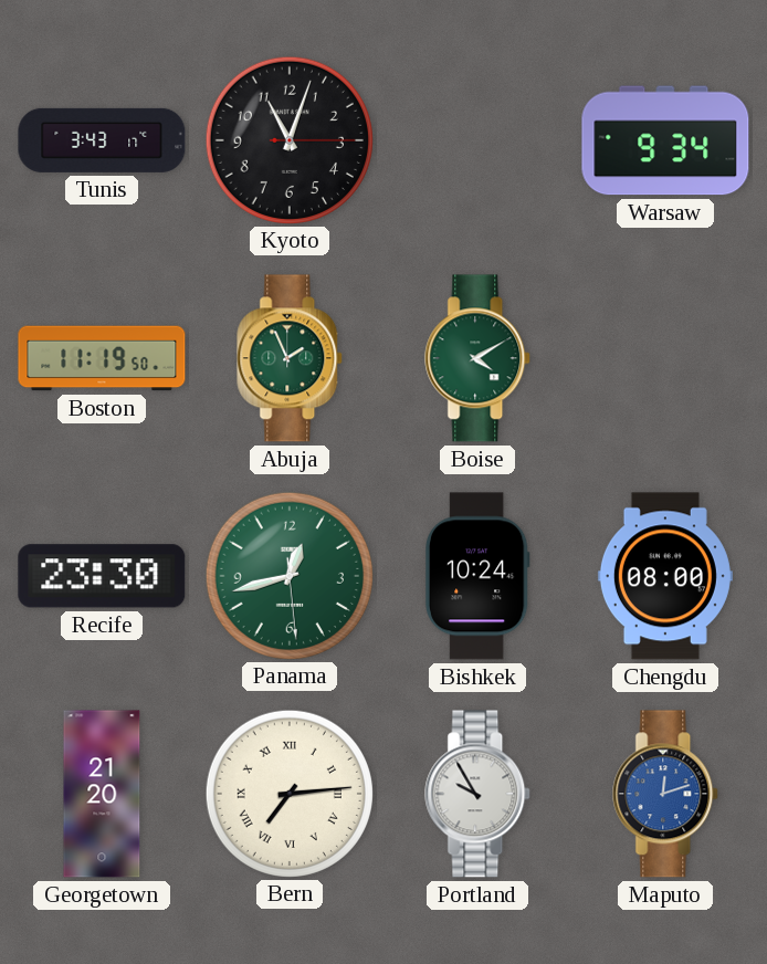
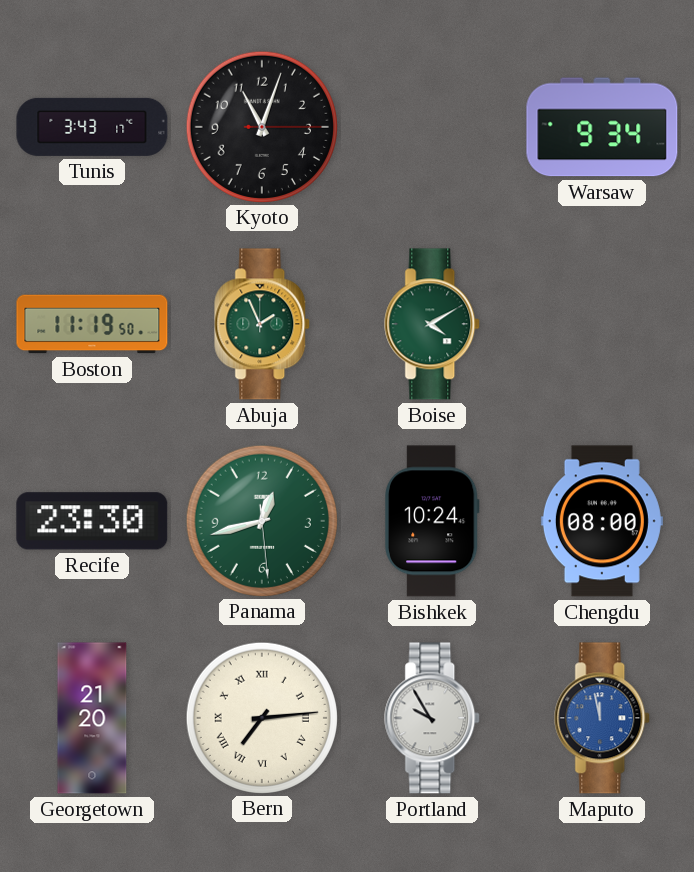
Maputo: 12:12 -> 11:58
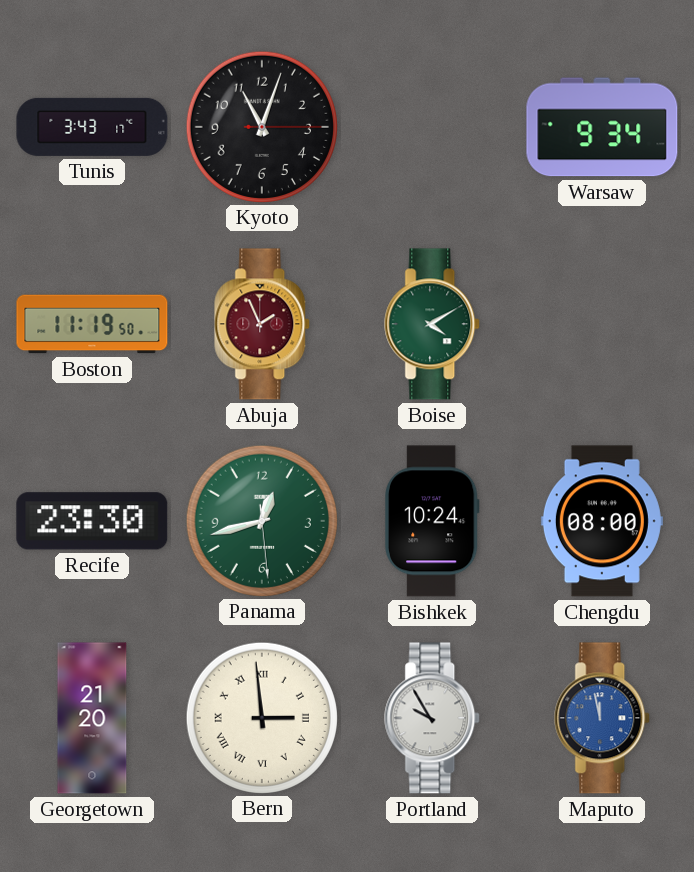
Abuja dial: green -> burgundy
Bern: 7:14 -> 2:59
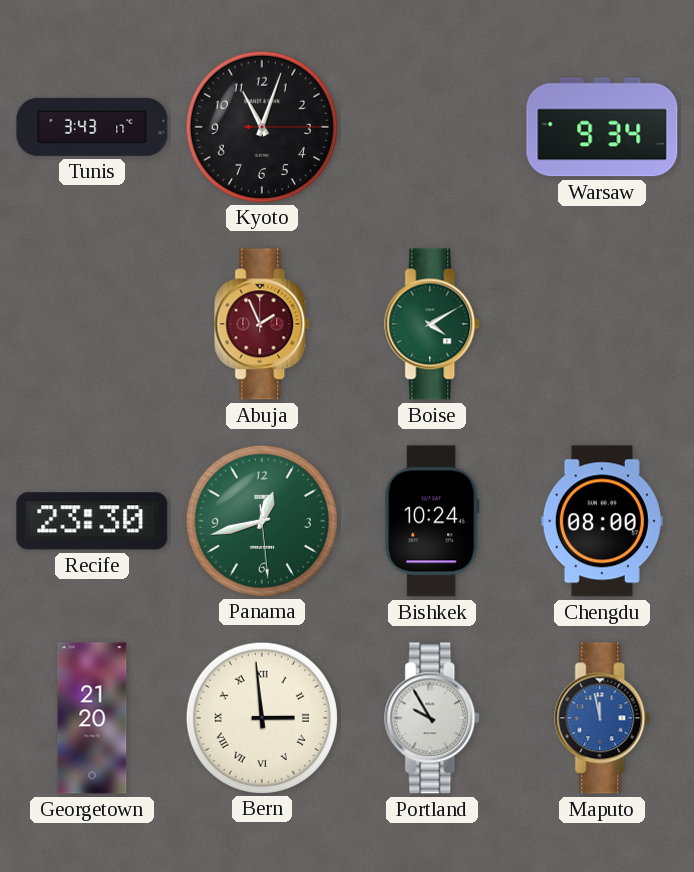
Boston: 11:19 -> none
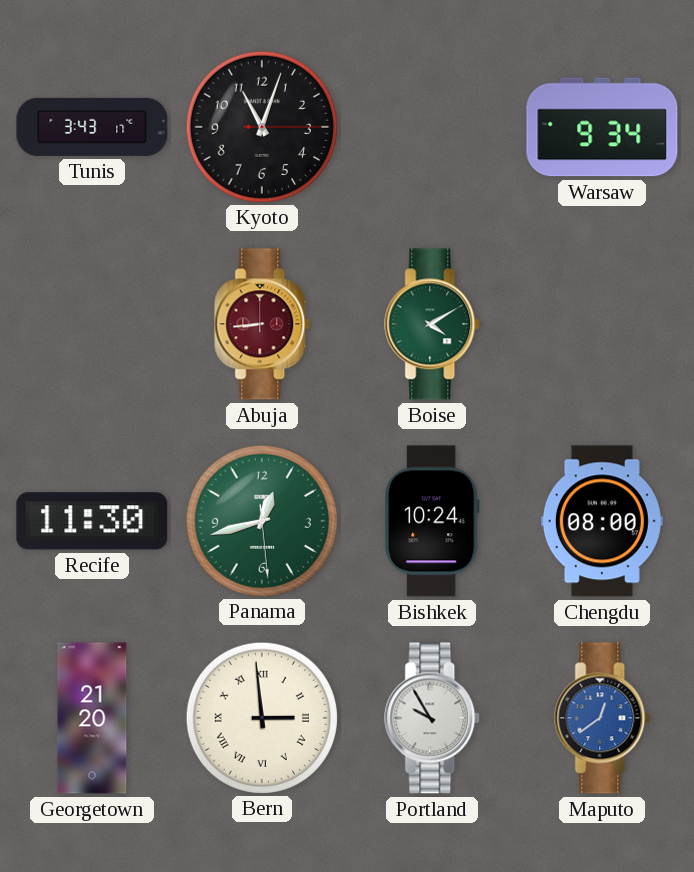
Abuja: 1:56 -> 8:44
Recife: 23:30 -> 11:30
Maputo: 11:58 -> 12:39
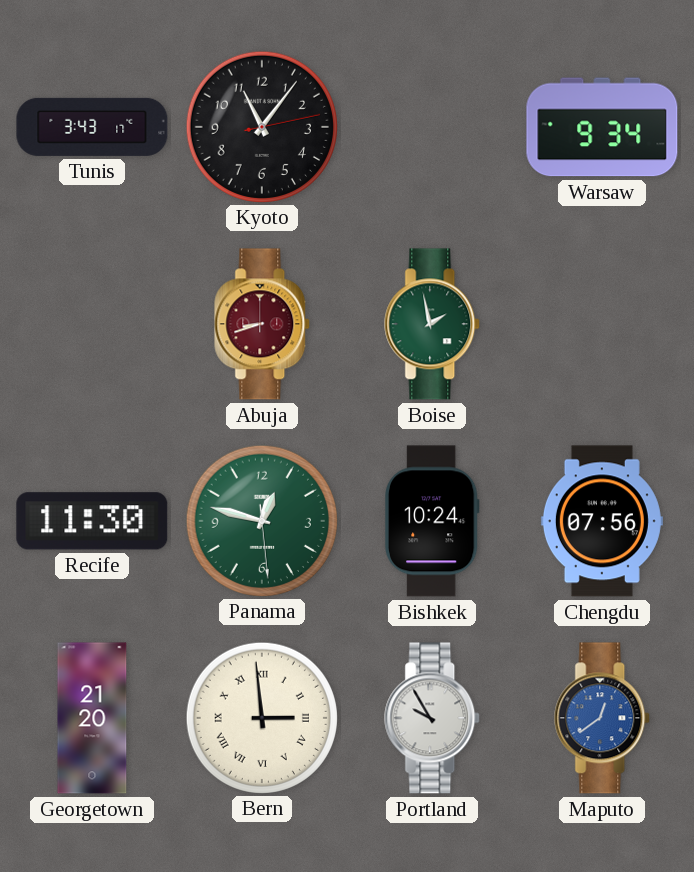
Kyoto: 11:03 -> 11:06
Abuja: 8:44 -> 8:42
Boise: 4:10 -> 1:58
Panama: 12:42 -> 12:47
Chengdu: 08:00 -> 07:56
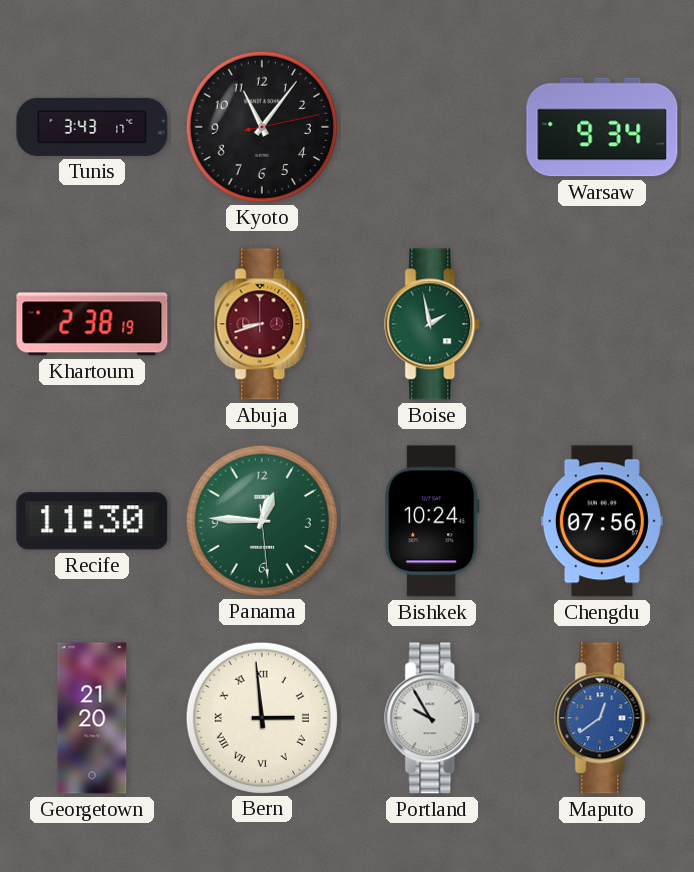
Khartoum: none -> 2:38
Panama: 12:47 -> 12:45
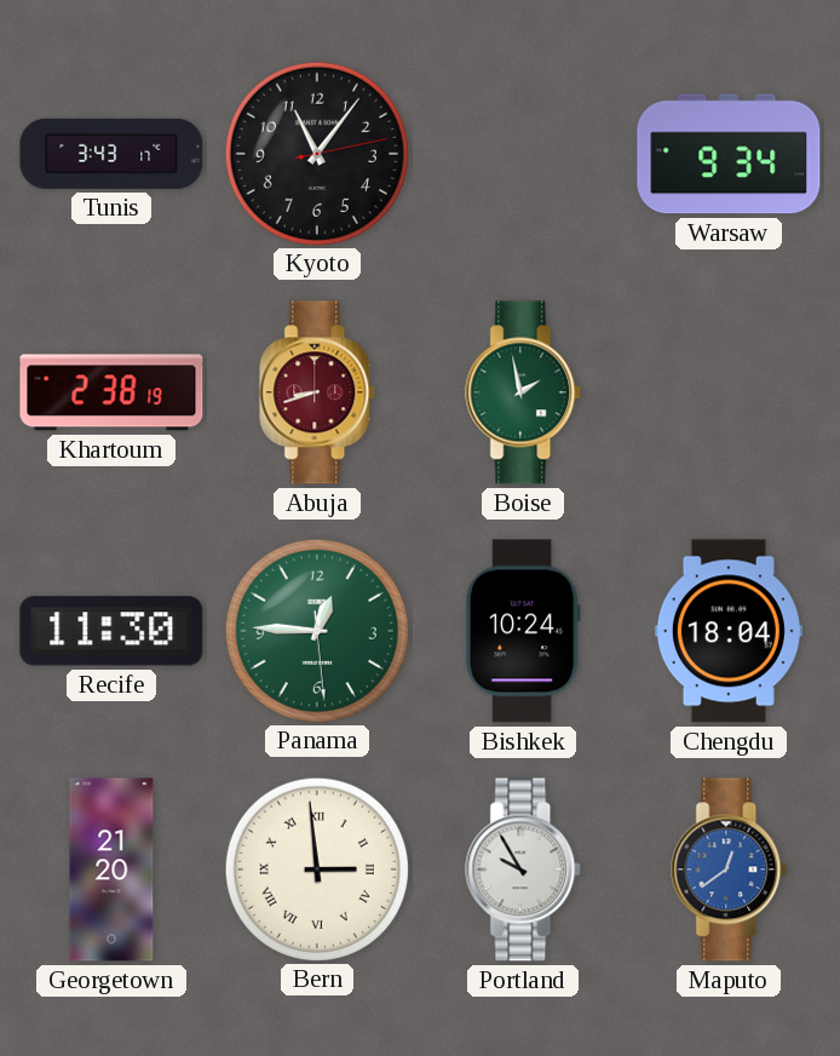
Chengdu: 07:56 -> 18:04
